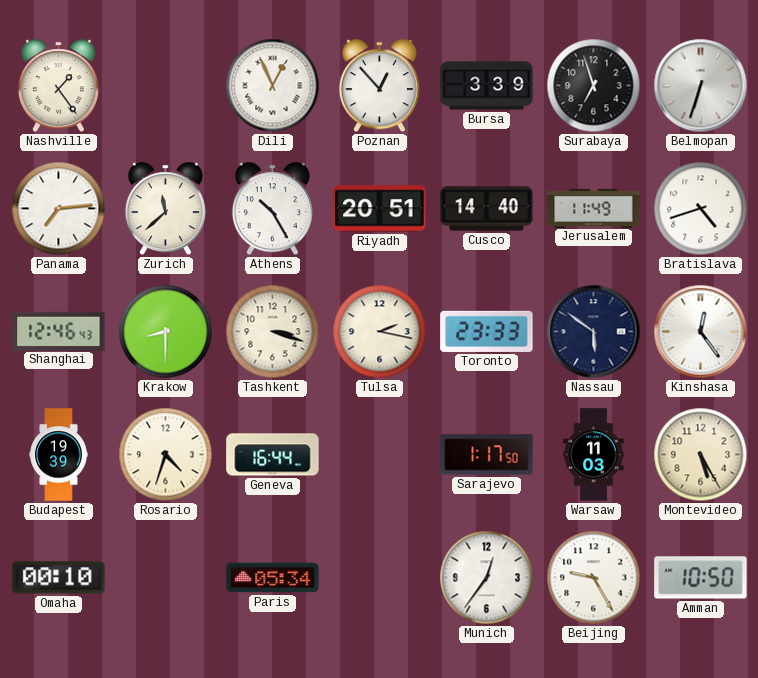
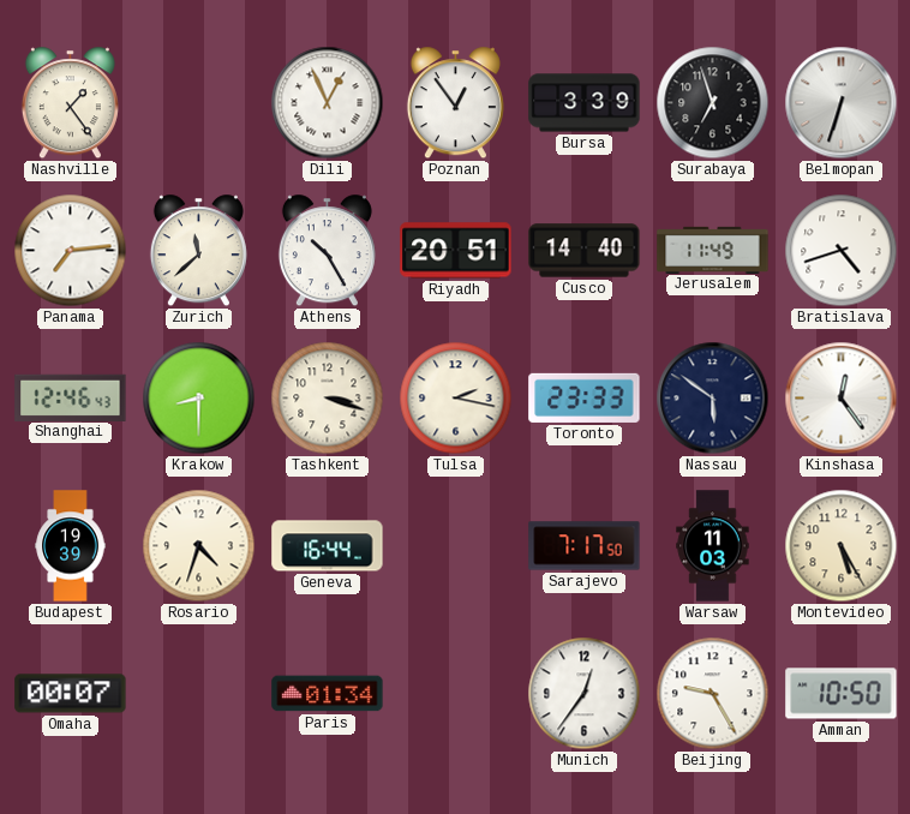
Poznan: 12:53 -> 12:54
Sarajevo: 1:17 -> 7:17
Omaha: 00:10 -> 00:07
Paris: 05:34 -> 01:34
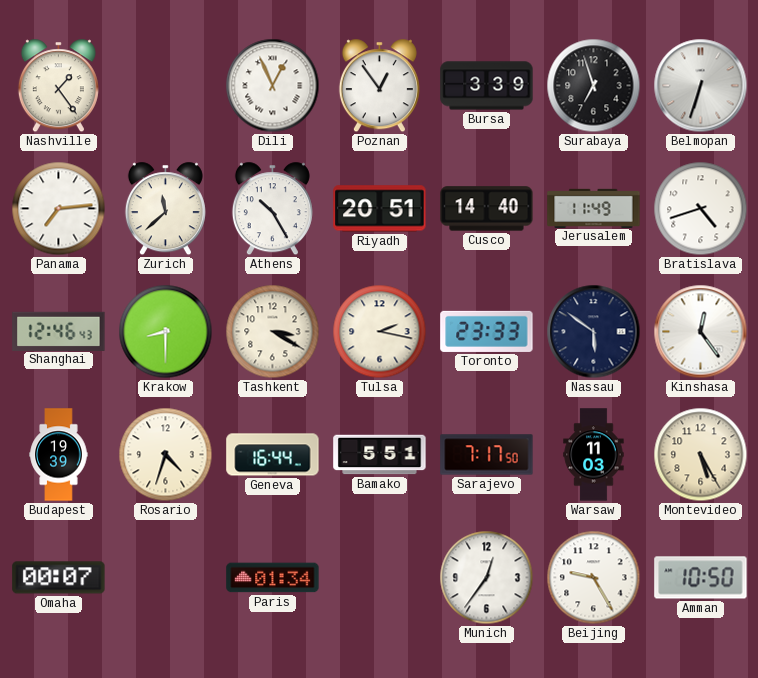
Tashkent: 3:18 -> 3:20
Bamako: none -> 5:51
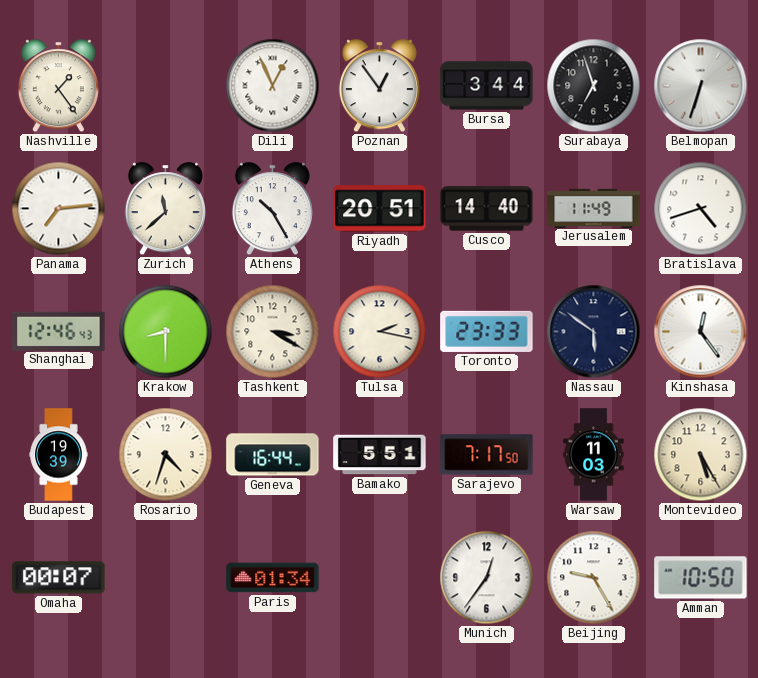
Bursa: 3:39 -> 3:44
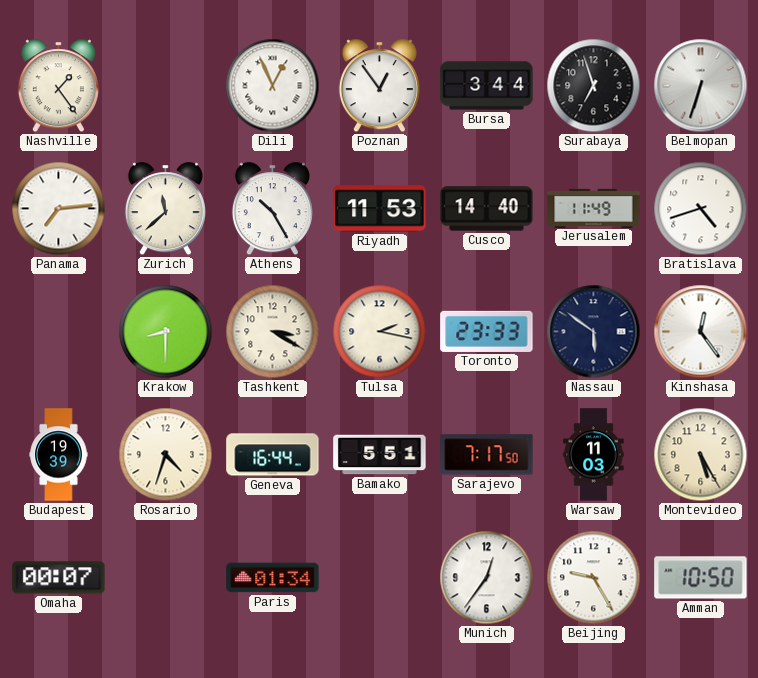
Riyadh: 20:51 -> 11:53
Shanghai: 12:46 -> none
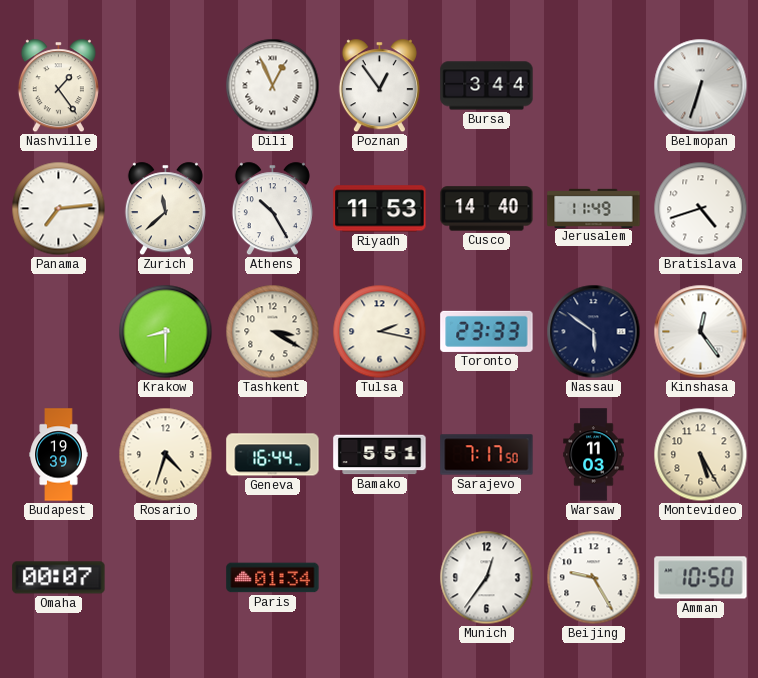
Surabaya: 6:57 -> none
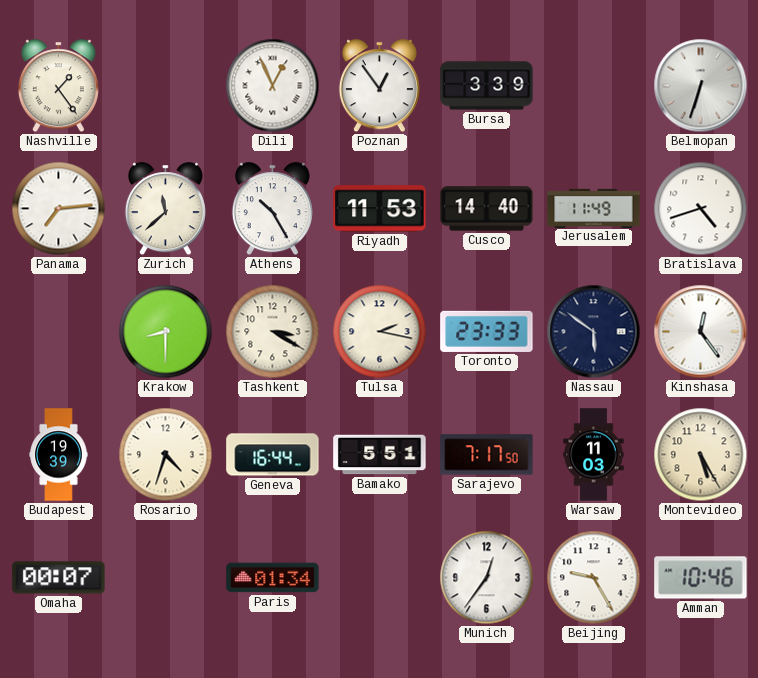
Bursa: 3:44 -> 3:39
Amman: 10:50 -> 10:46
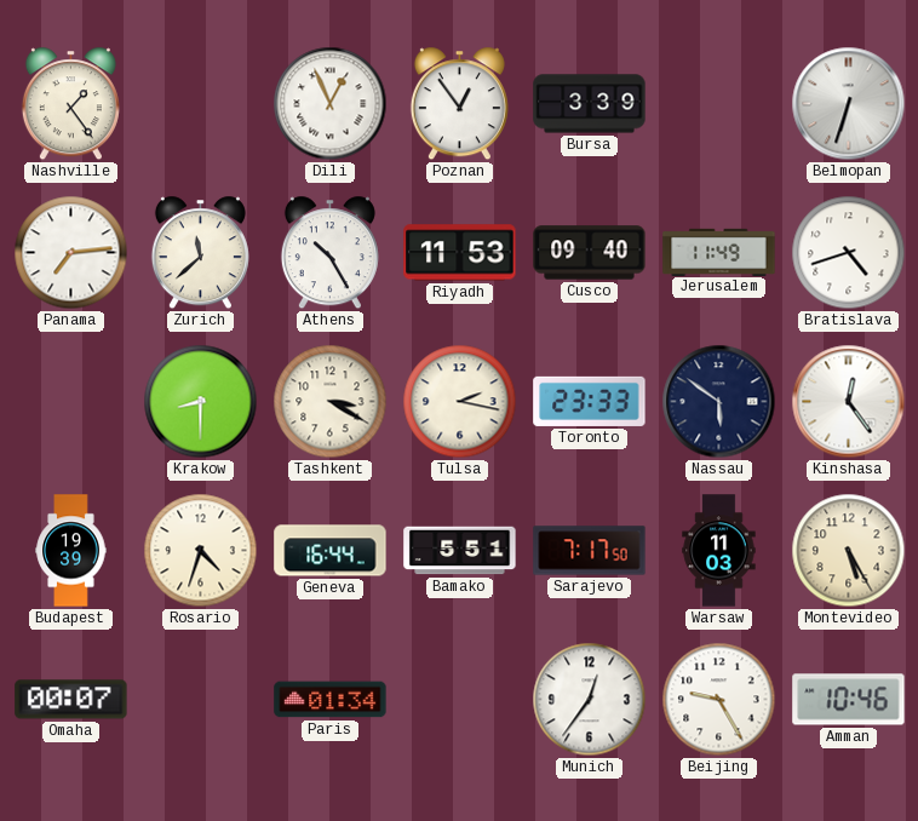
Cusco: 14:40 -> 09:40
